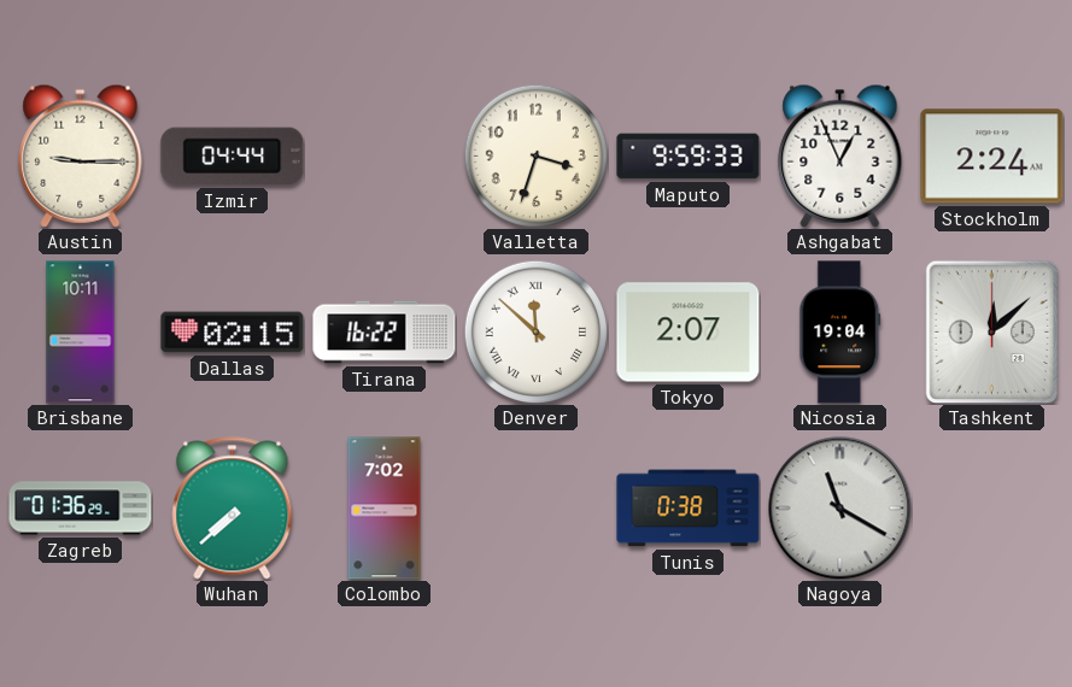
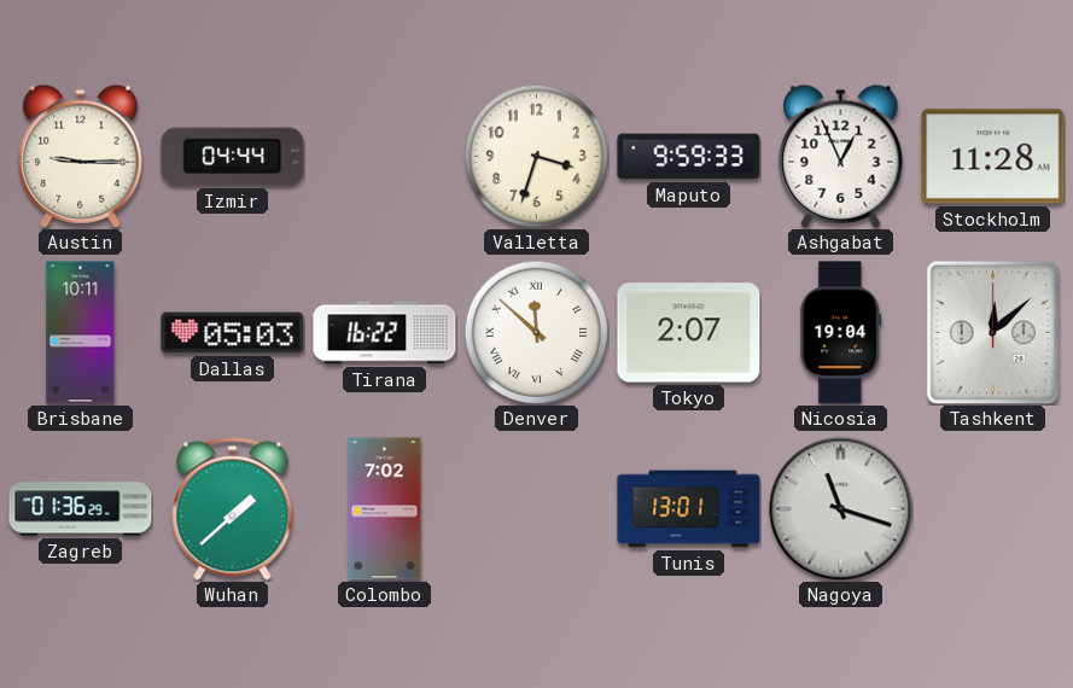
Stockholm: 2:24 -> 11:28
Dallas: 02:15 -> 05:03
Wuhan: 7:38 -> 1:38
Tunis: 0:38 -> 13:01
Nagoya: 11:20 -> 11:18
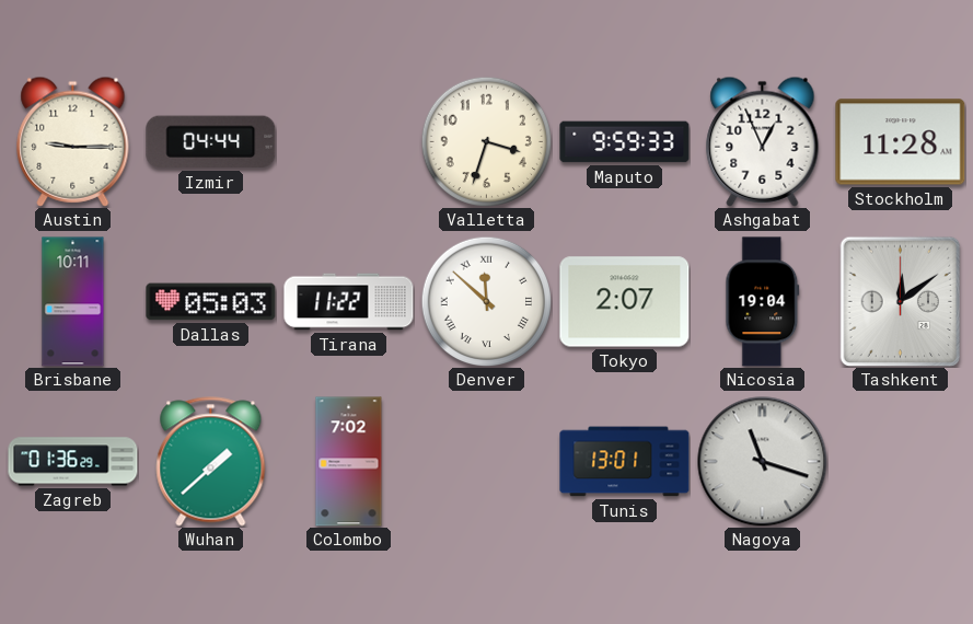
Tirana: 16:22 -> 11:22
Tashkent: 12:08 -> 12:09
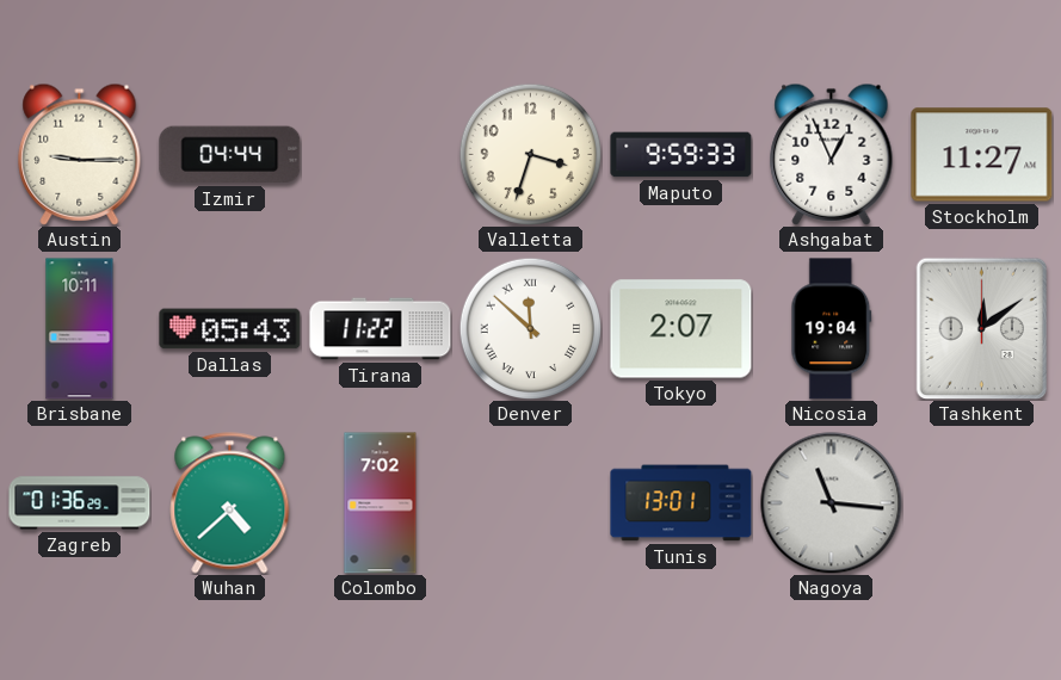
Stockholm: 11:28 -> 11:27
Dallas: 05:03 -> 05:43
Wuhan: 1:38 -> 4:38
Nagoya: 11:18 -> 11:16
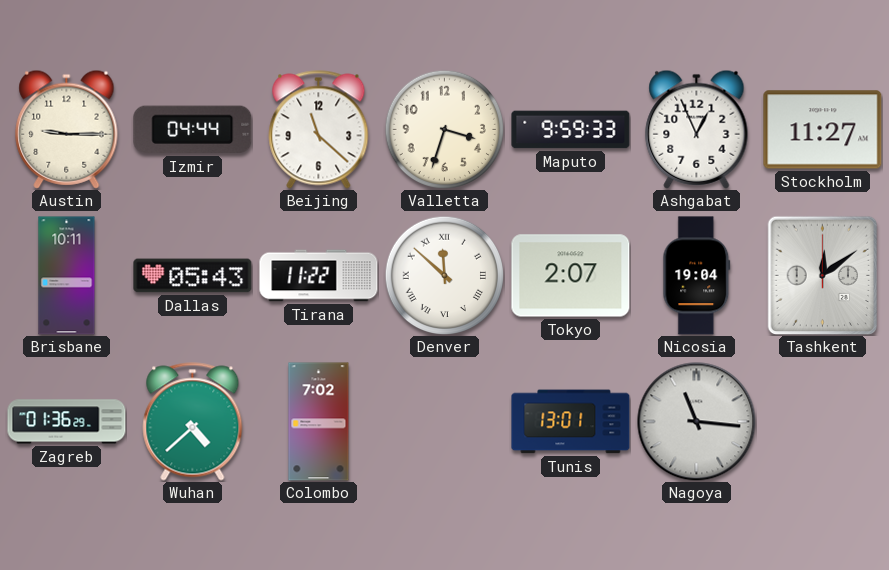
Beijing: none -> 11:22
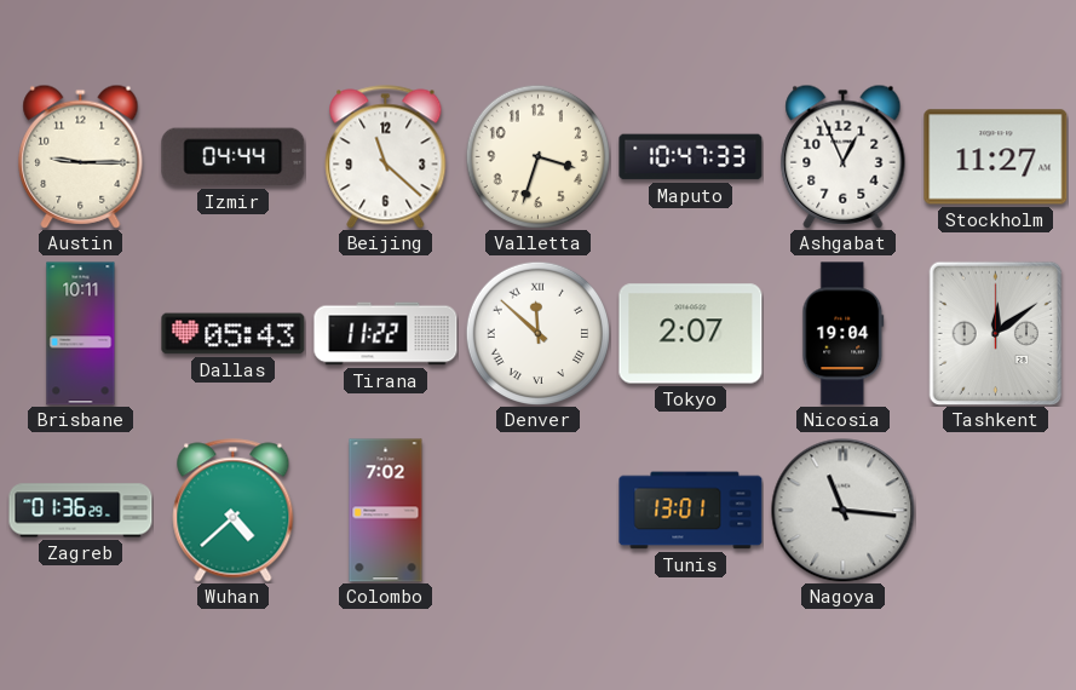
Maputo: 9:59 -> 10:47
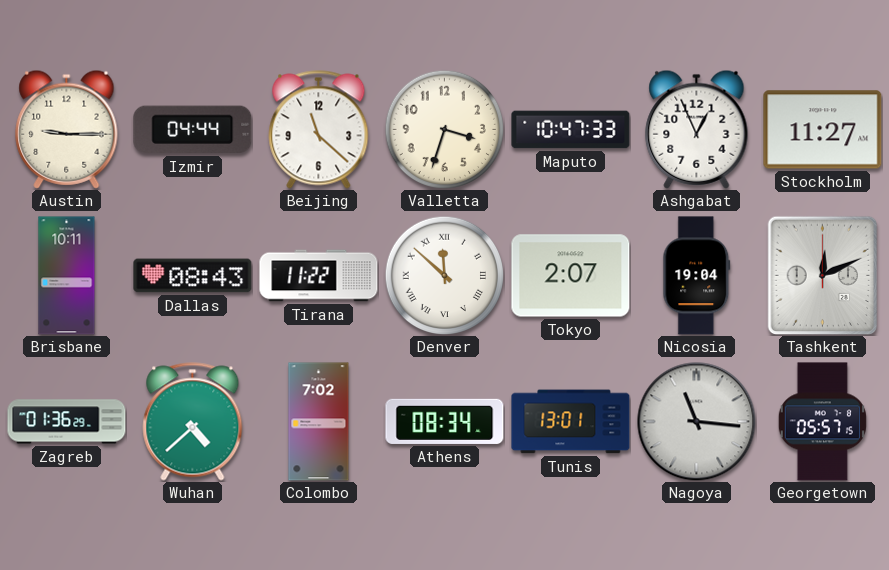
Dallas: 05:43 -> 08:43
Tashkent: 12:09 -> 12:11
Athens: none -> 08:34
Georgetown: none -> 05:57
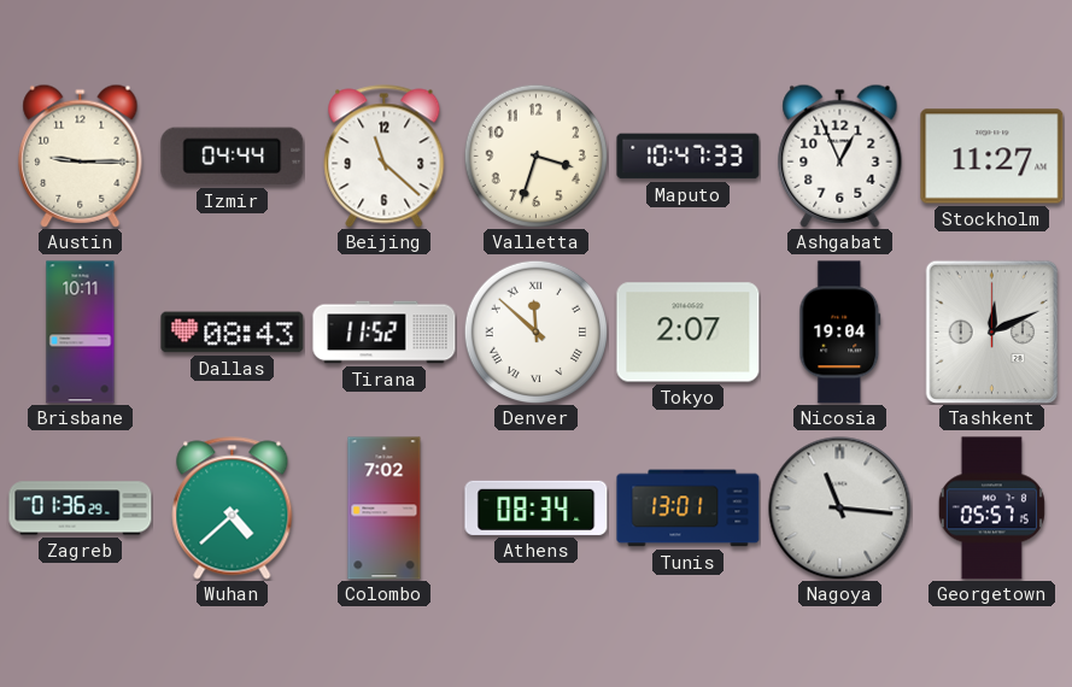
Tirana: 11:22 -> 11:52
